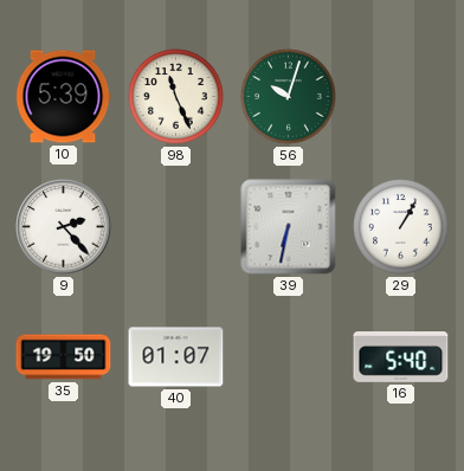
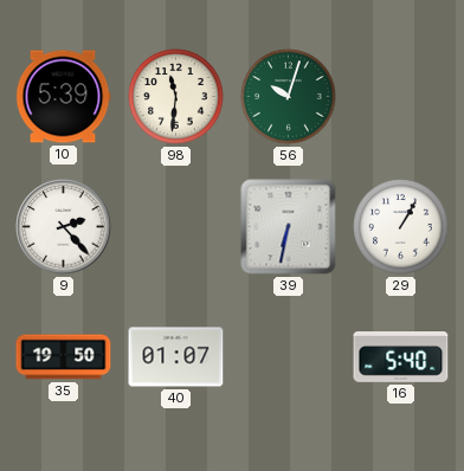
98: 11:26 -> 11:31
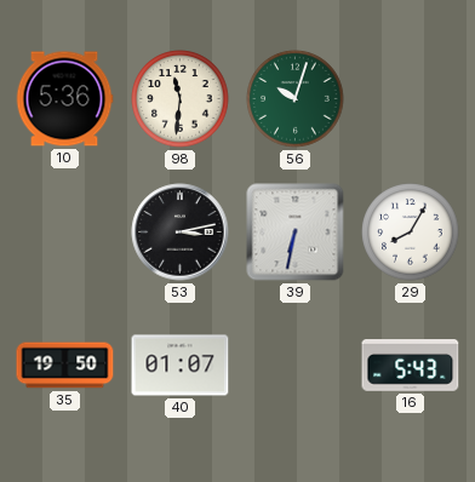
10: 5:39 -> 5:36
9: 2:23 -> none
53: none -> 3:13
29: 1:05 -> 8:05
16: 5:40 -> 5:43
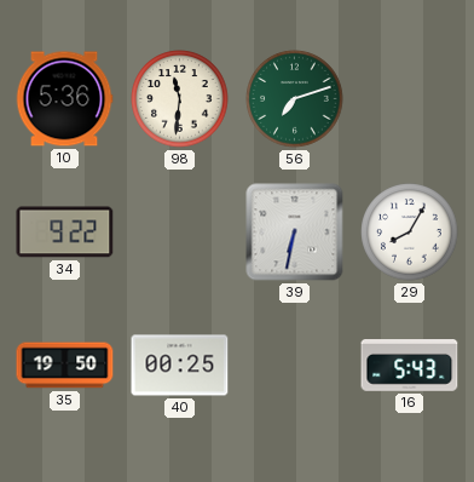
56: 10:03 -> 7:12
34: none -> 9:22
53: 3:13 -> none
40: 01:07 -> 00:25
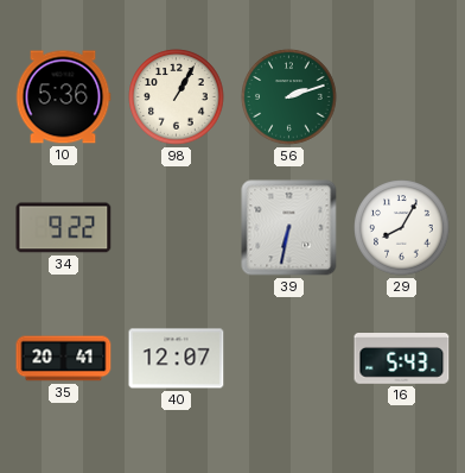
98: 11:31 -> 1:05
56: 7:12 -> 2:12
35: 19:50 -> 20:41
40: 00:25 -> 12:07
